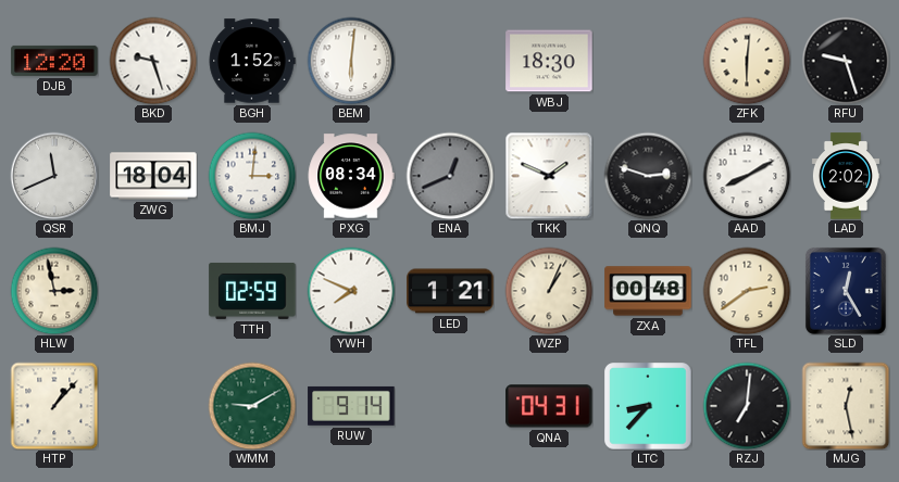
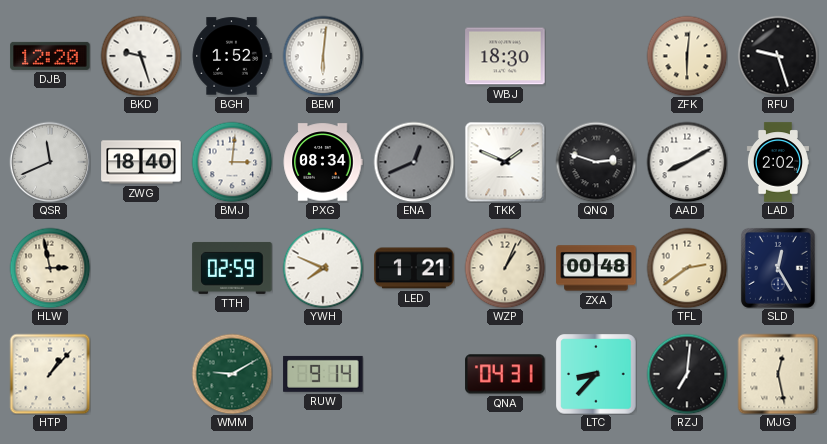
ZWG: 18:04 -> 18:40
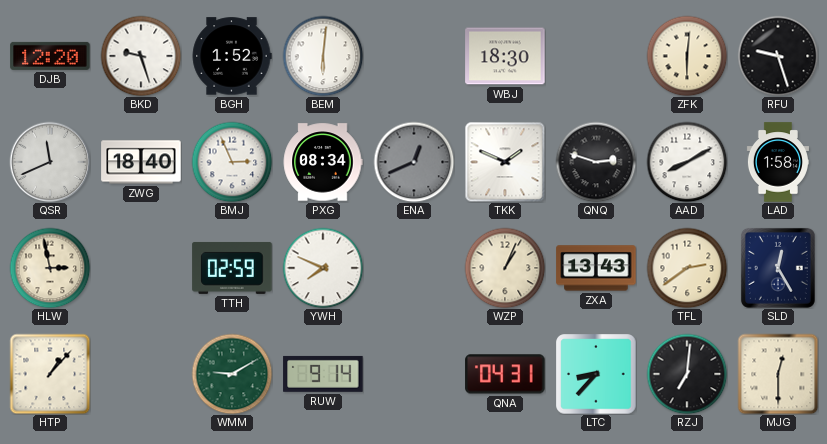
BMJ: 3:01 -> 2:56
LAD: 2:02 -> 1:58
LED: 1:21 -> none
ZXA: 00:48 -> 13:43
MJG: 12:28 -> 12:30
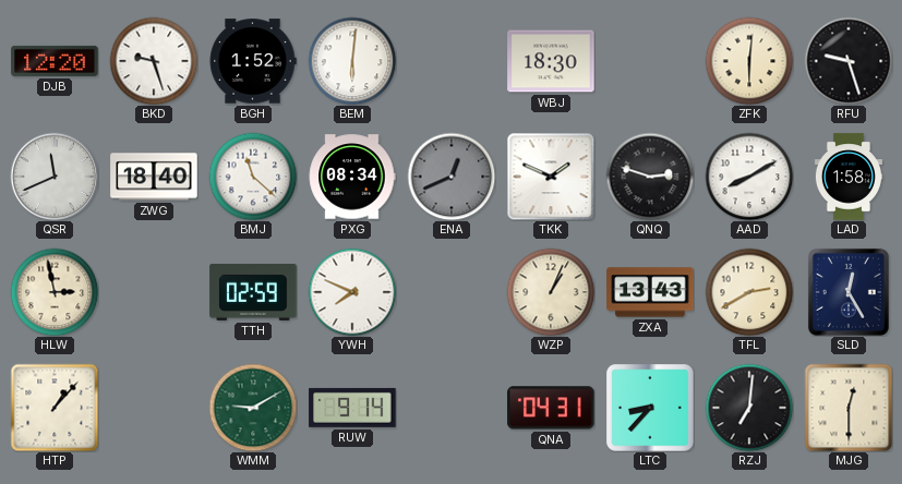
BMJ: 2:56 -> 11:22
TFL: 2:39 -> 2:40
